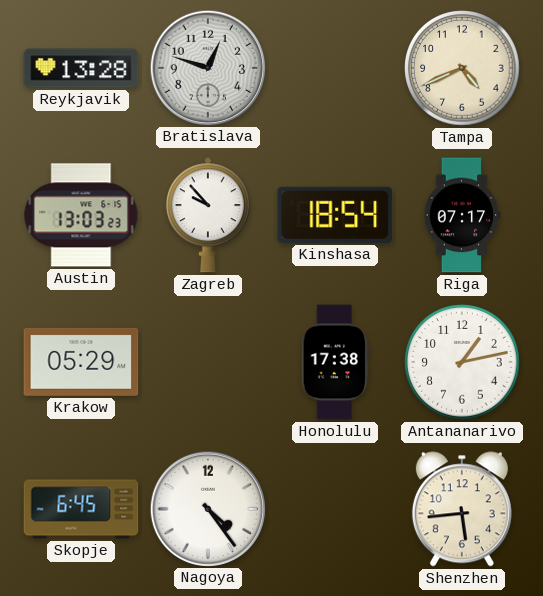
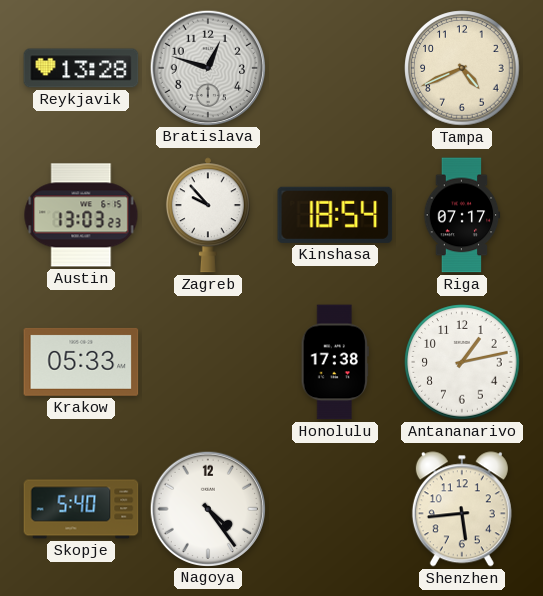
Krakow: 05:29 -> 05:33
Skopje: 6:45 -> 5:40
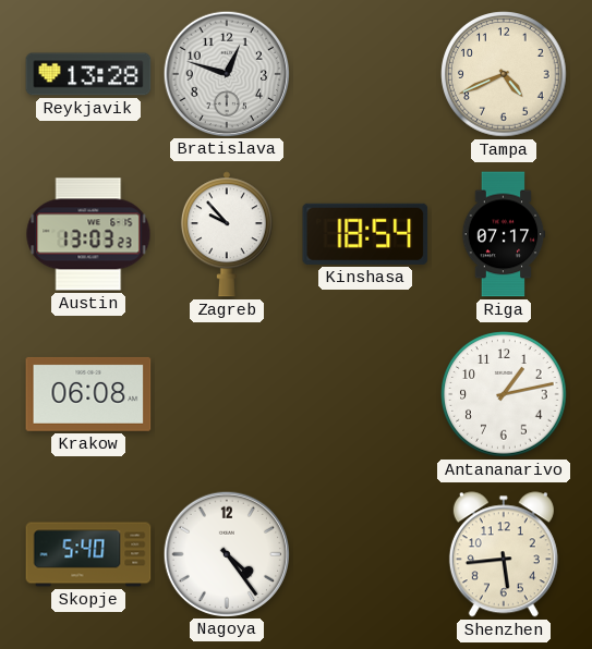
Krakow: 05:33 -> 06:08
Honolulu: 17:38 -> none
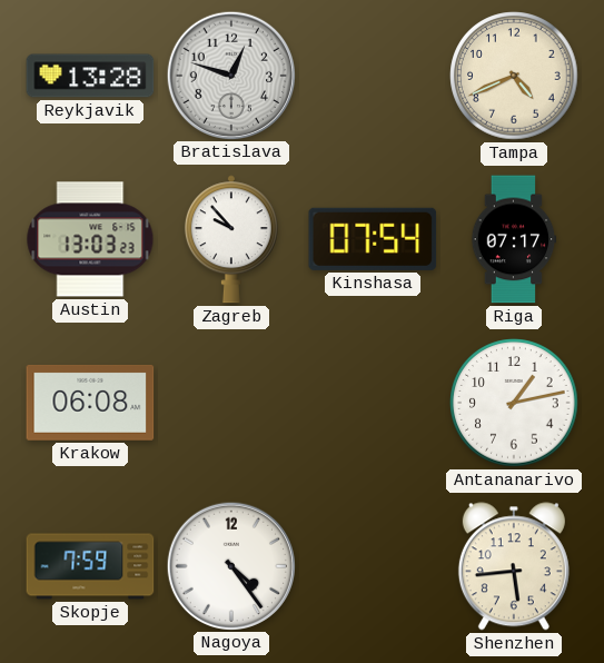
Kinshasa: 18:54 -> 07:54
Skopje: 5:40 -> 7:59
